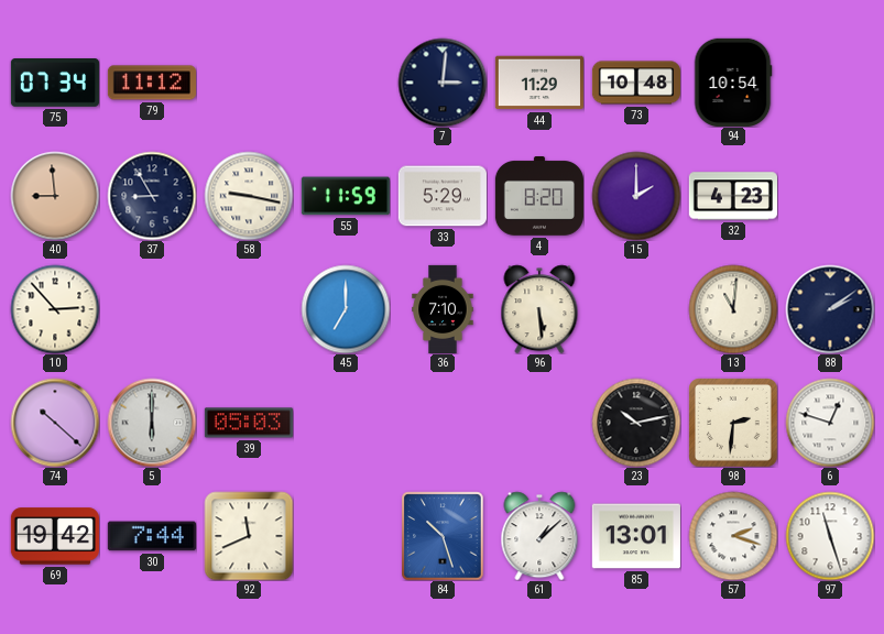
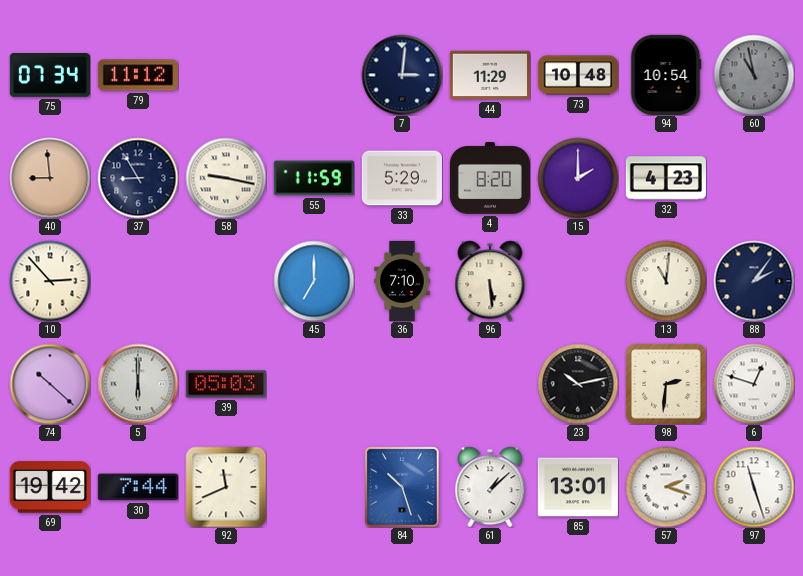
60: none -> 10:58
88: 2:09 -> 2:06
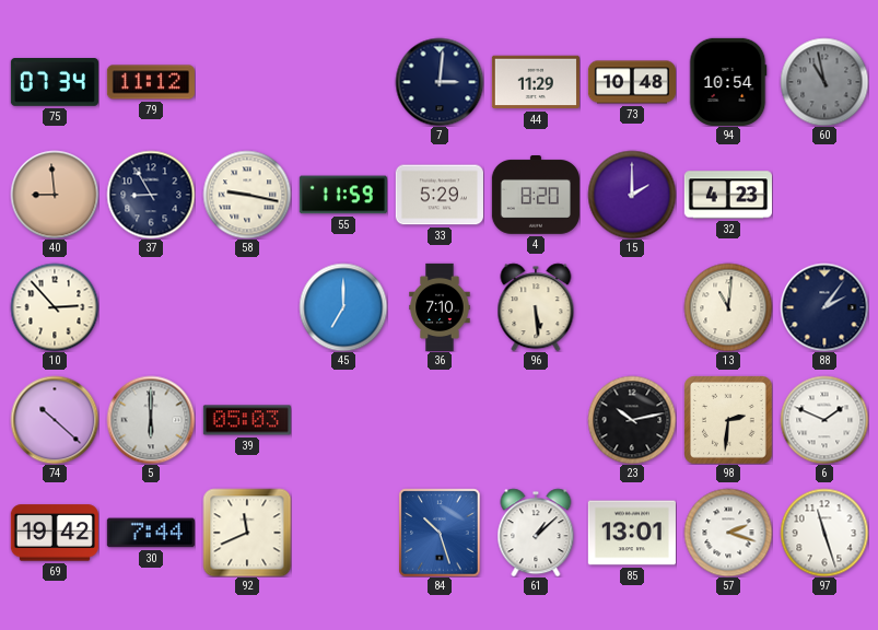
6: 12:48 -> 1:49
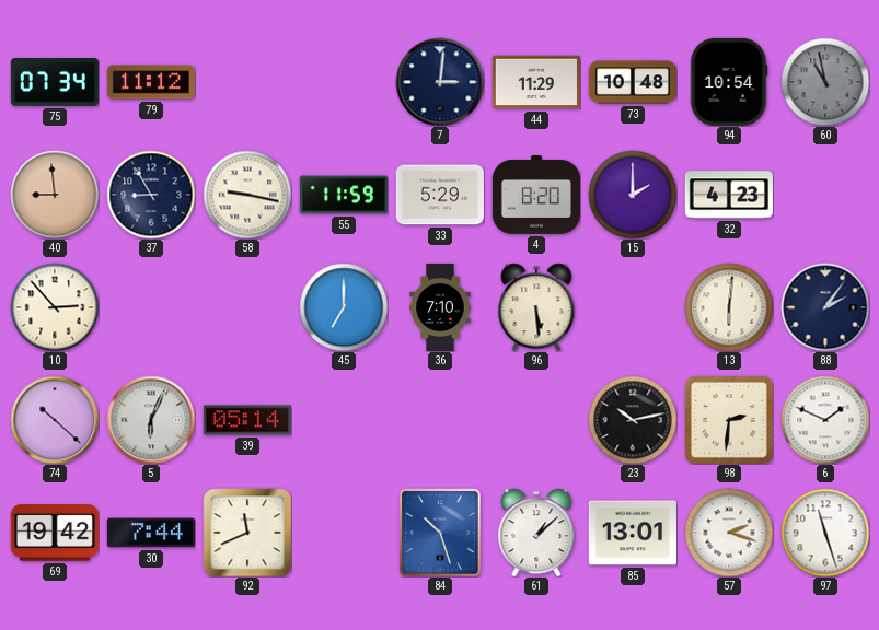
13: 11:01 -> 6:01
5: 6:00 -> 6:04
39: 05:03 -> 05:14
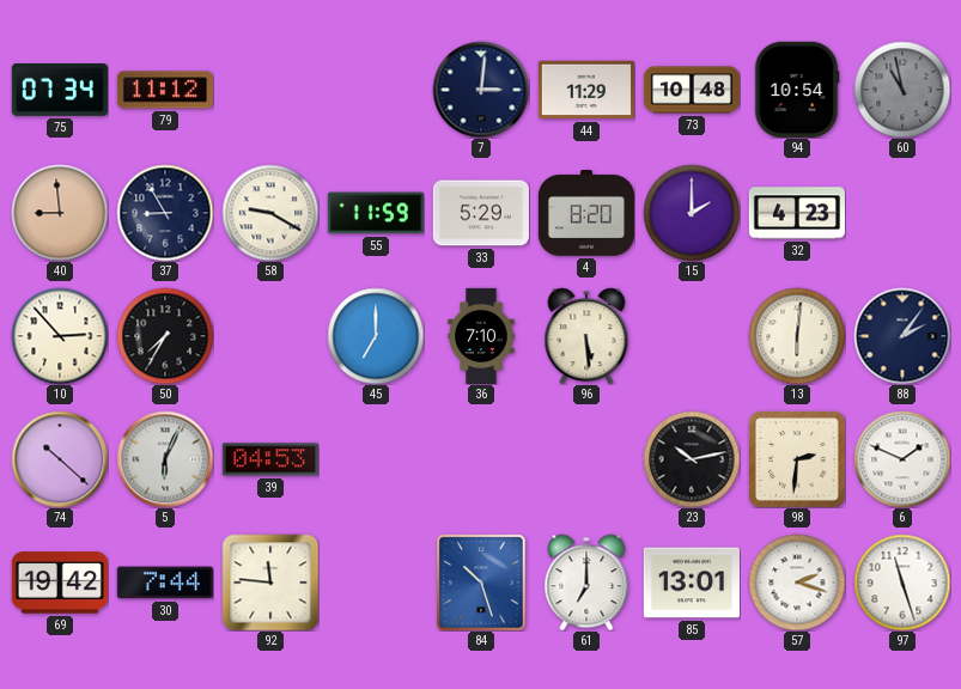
58: 9:17 -> 9:20
50: none -> 7:35
39: 05:14 -> 04:53
92: 11:41 -> 11:46
61: 1:08 -> 7:00
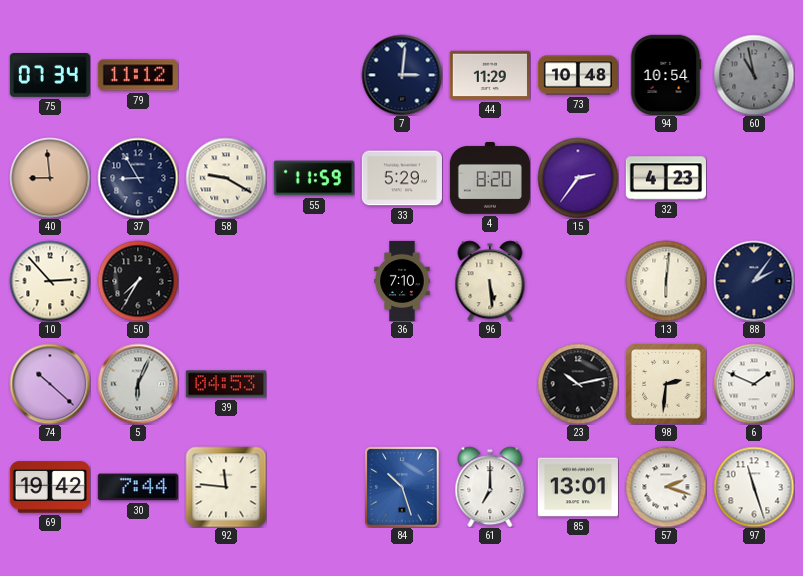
15: 2:00 -> 2:36
45: 7:00 -> none
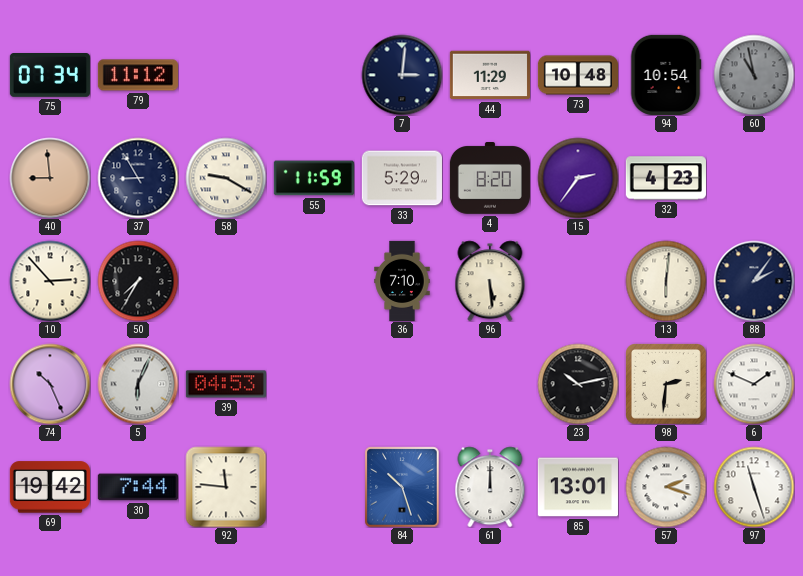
74: 10:22 -> 10:26
61: 7:00 -> 12:00
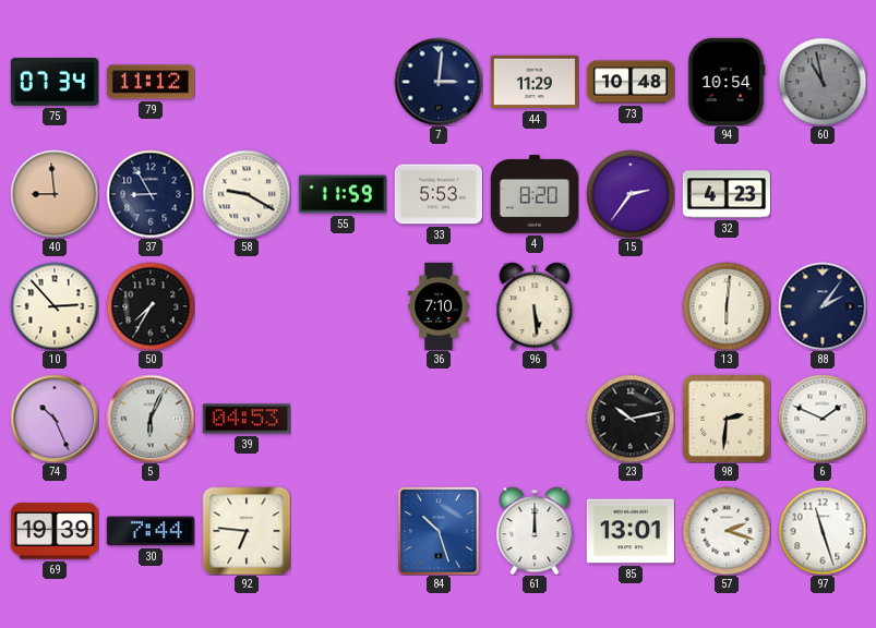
33: 5:29 -> 5:53
69: 19:42 -> 19:39
92: 11:46 -> 6:46
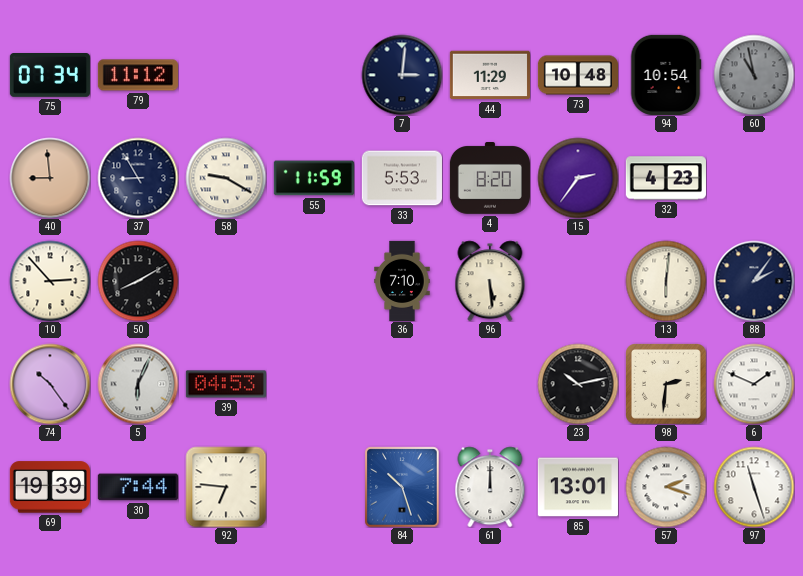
50: 7:35 -> 8:10
74: 10:26 -> 10:24
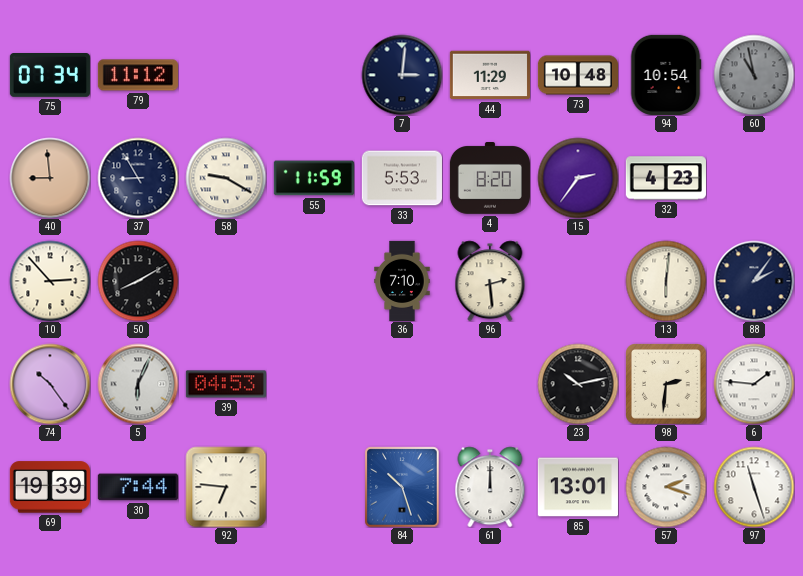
96: 5:29 -> 2:29
6: 1:49 -> 1:46
